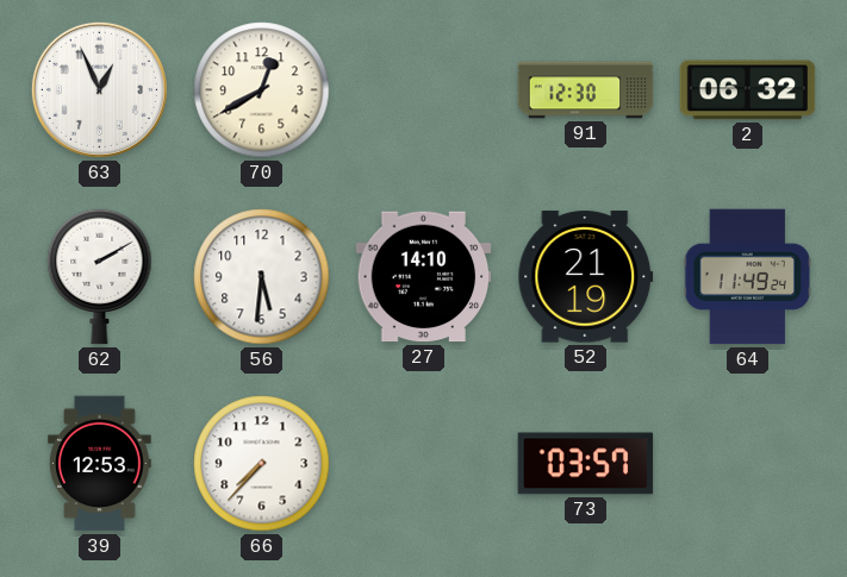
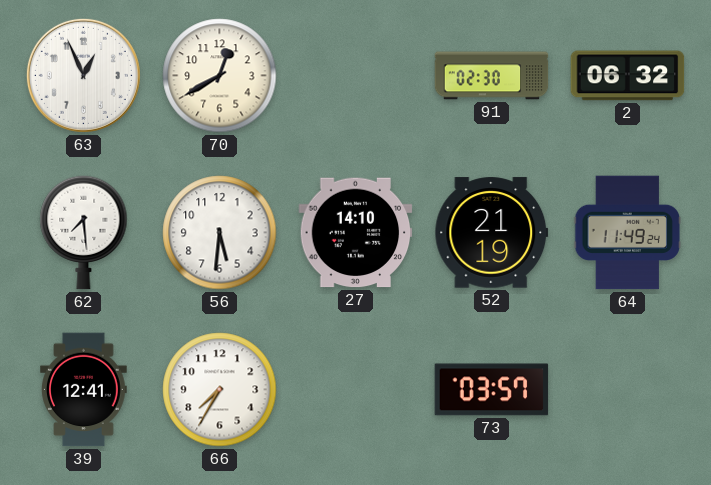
91: 12:30 -> 02:30
62: 2:10 -> 7:29
39: 12:53 -> 12:41
66: 7:37 -> 7:35
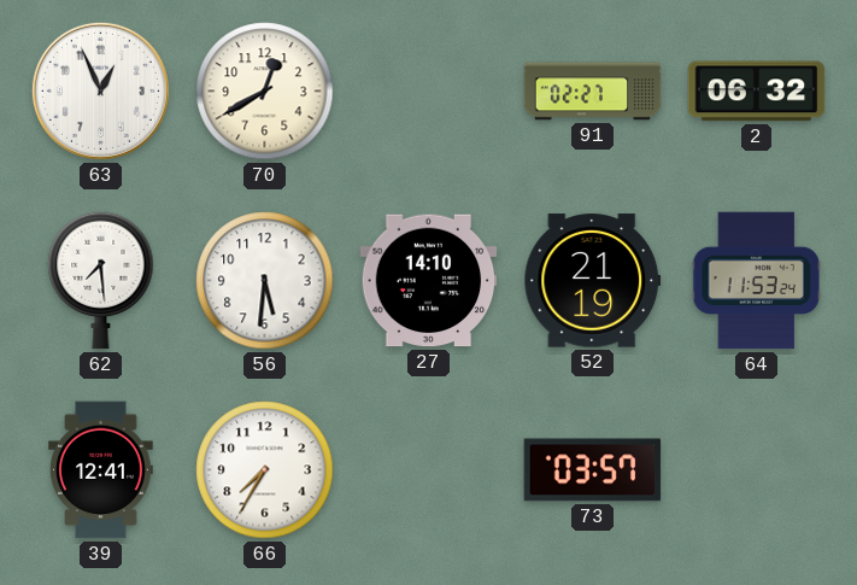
91: 02:30 -> 02:27
64: 11:49 -> 11:53
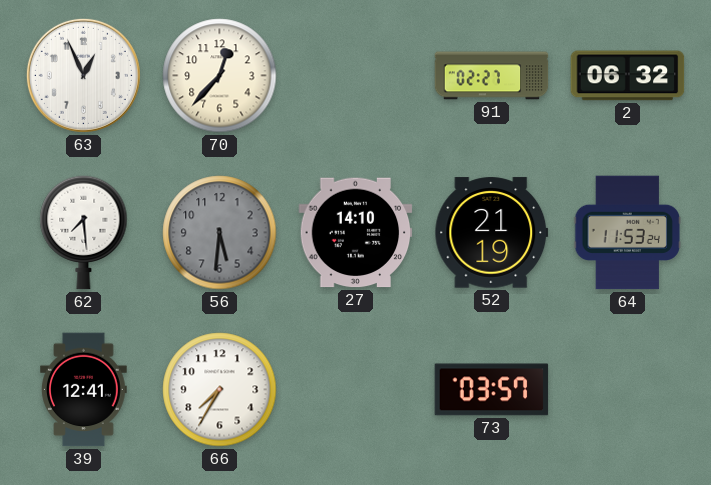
70: 12:40 -> 12:37
56 dial: white -> grey
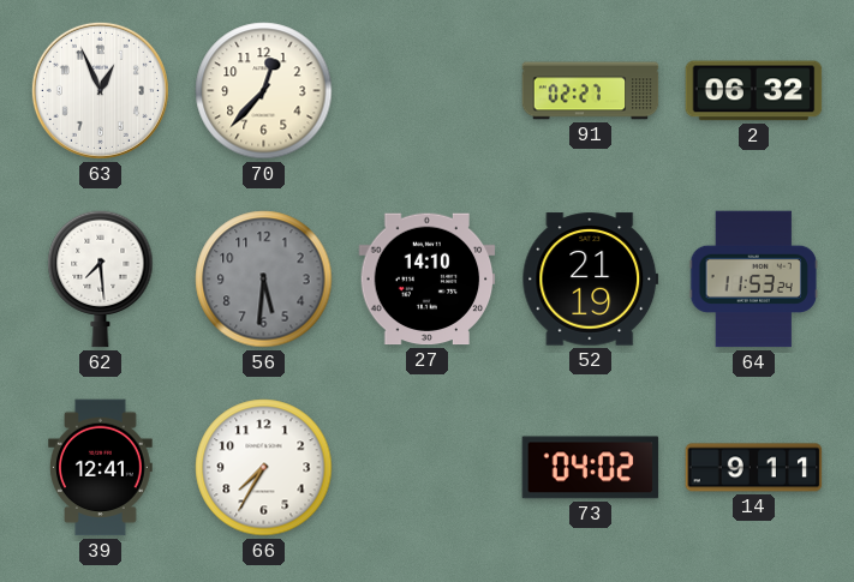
73: 03:57 -> 04:02
14: none -> 9:11
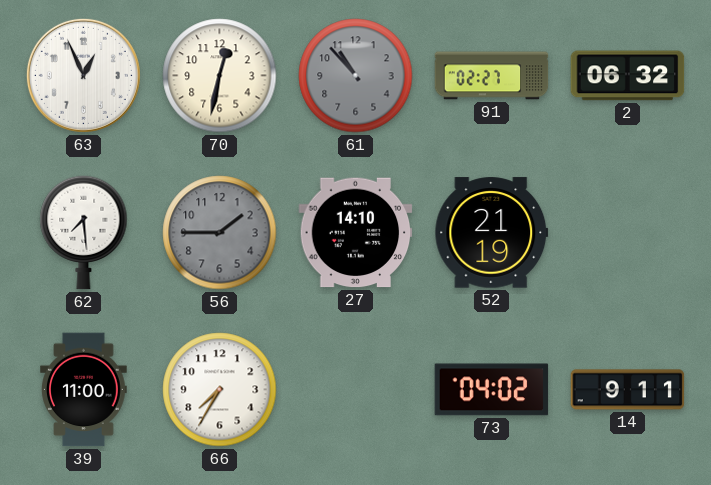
70: 12:37 -> 12:32
61: none -> 10:53
56: 5:31 -> 1:45
64: 11:53 -> none
39: 12:41 -> 11:00
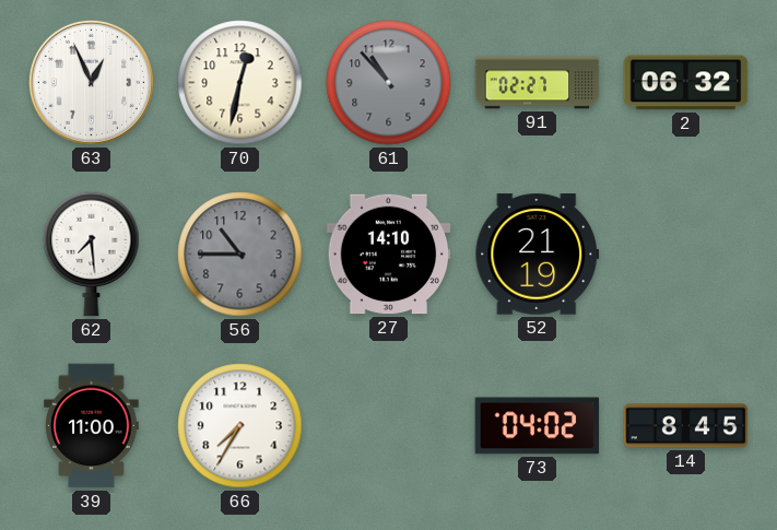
56: 1:45 -> 10:45
14: 9:11 -> 8:45
